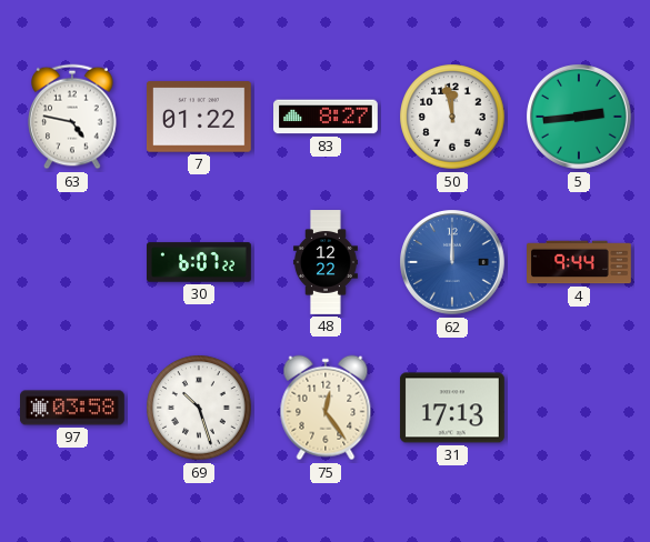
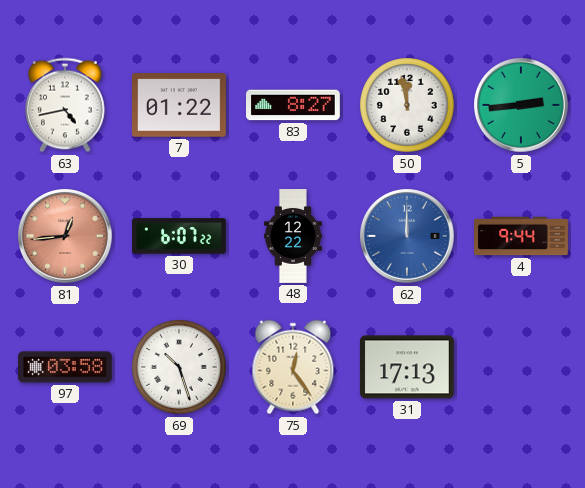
63: 4:47 -> 4:43
81: none -> 12:44
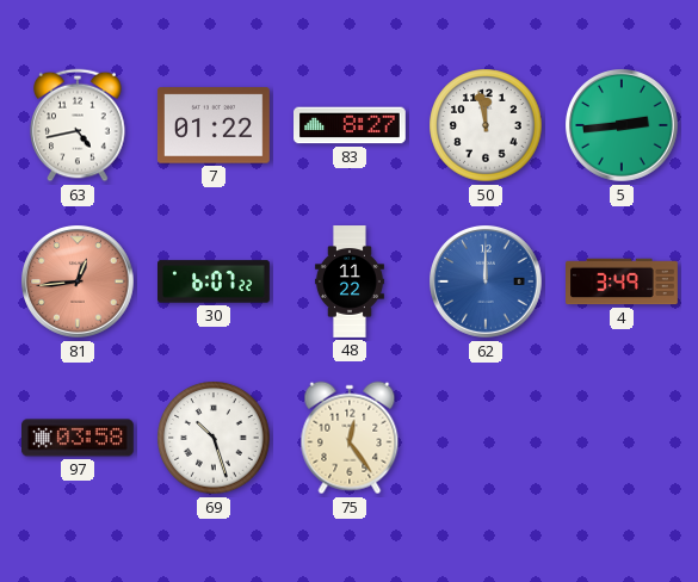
48: 12:22 -> 11:22
4: 9:44 -> 3:49
31: 17:13 -> none
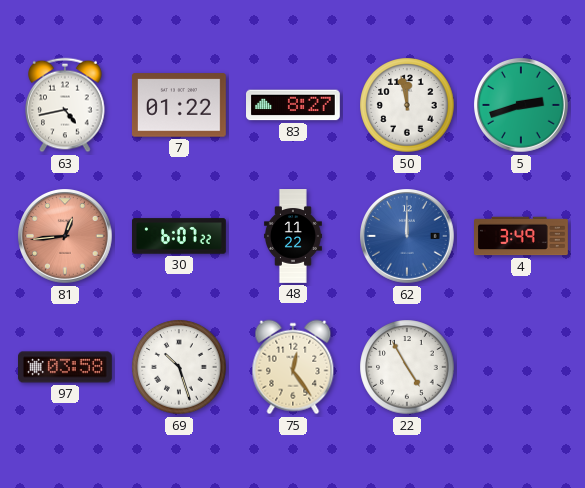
5: 2:44 -> 2:42
22: none -> 4:55
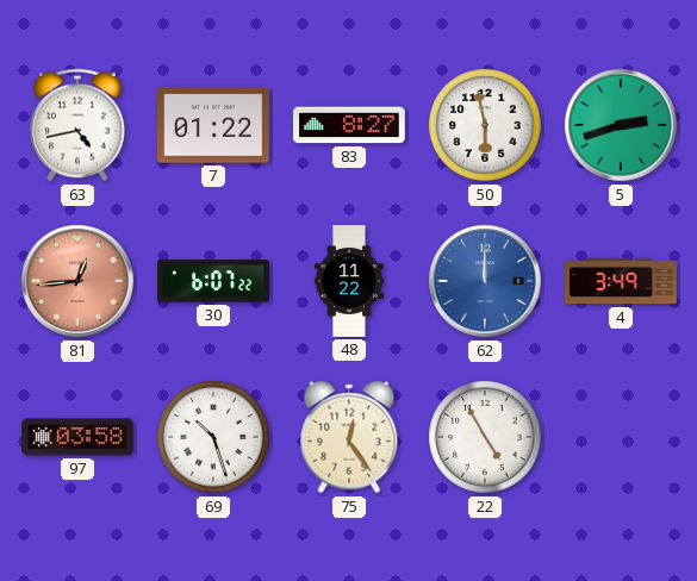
50: 11:58 -> 5:58
